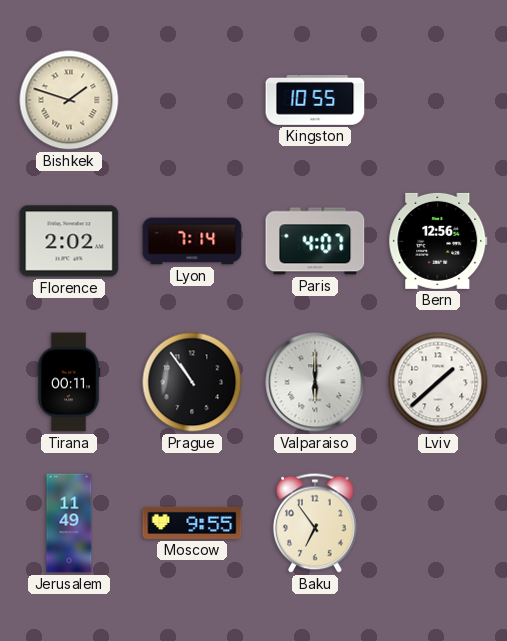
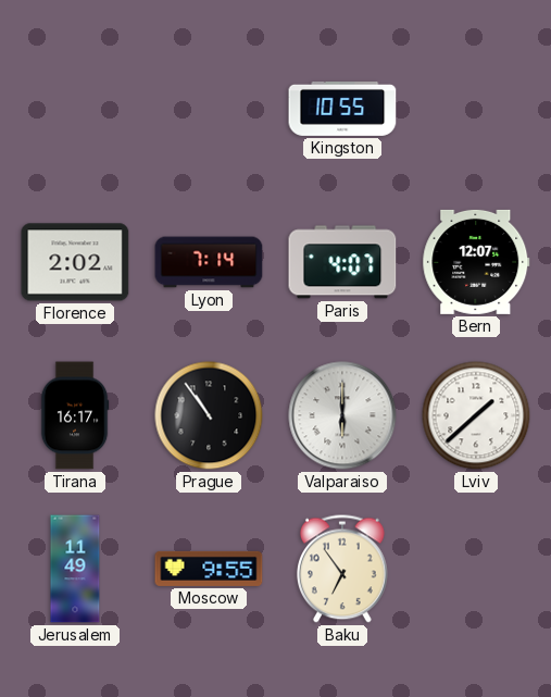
Bishkek: 1:48 -> none
Bern: 12:56 -> 12:07
Tirana: 00:11 -> 16:17
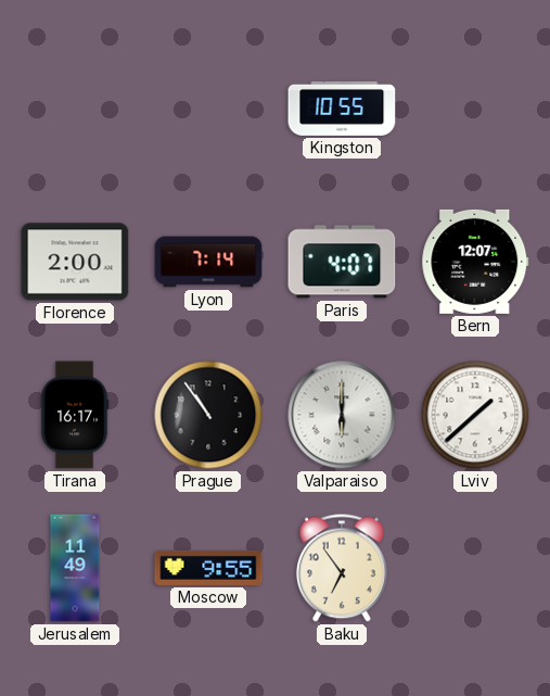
Florence: 2:02 -> 2:00
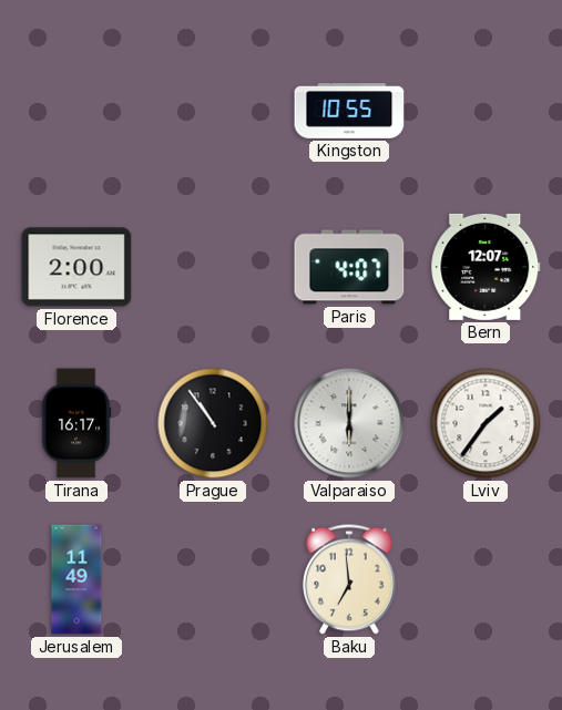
Lyon: 7:14 -> none
Lviv: 1:38 -> 1:36
Moscow: 9:55 -> none
Baku: 6:54 -> 6:59
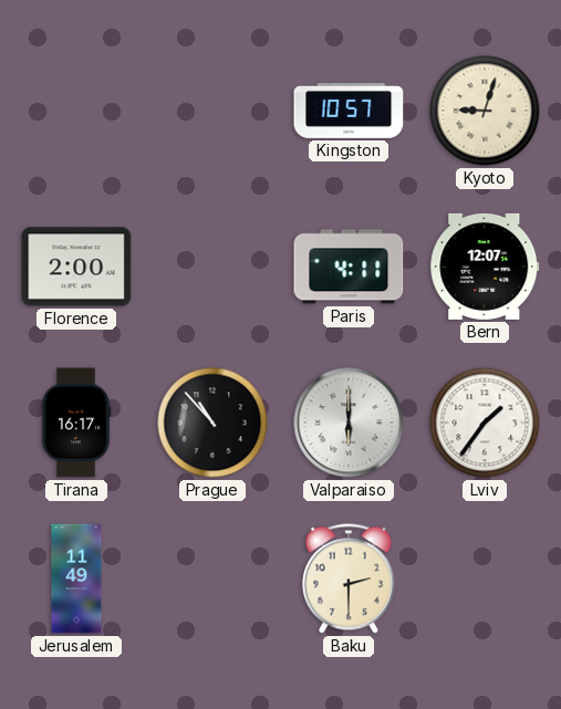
Kingston: 10:55 -> 10:57
Kyoto: none -> 9:03
Paris: 4:07 -> 4:11
Prague: 10:54 -> 10:53
Baku: 6:59 -> 2:30
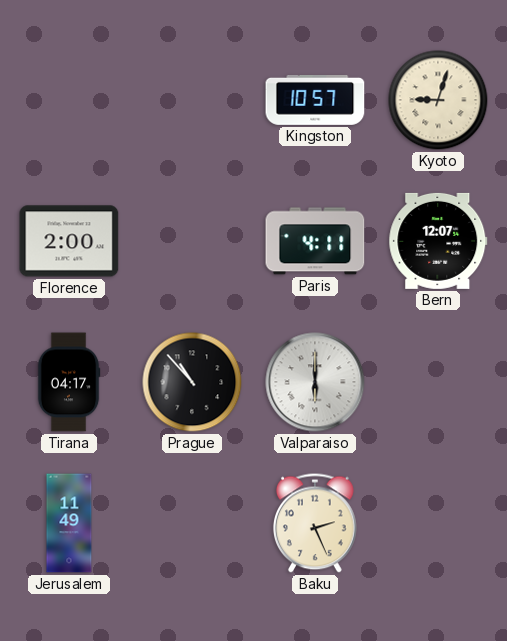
Tirana: 16:17 -> 04:17
Lviv: 1:36 -> none
Baku: 2:30 -> 2:26
